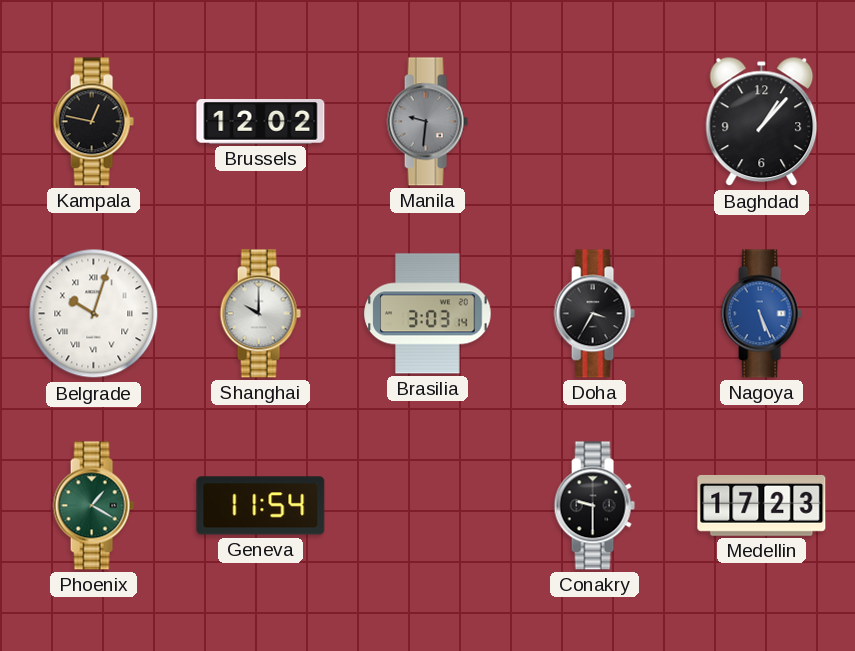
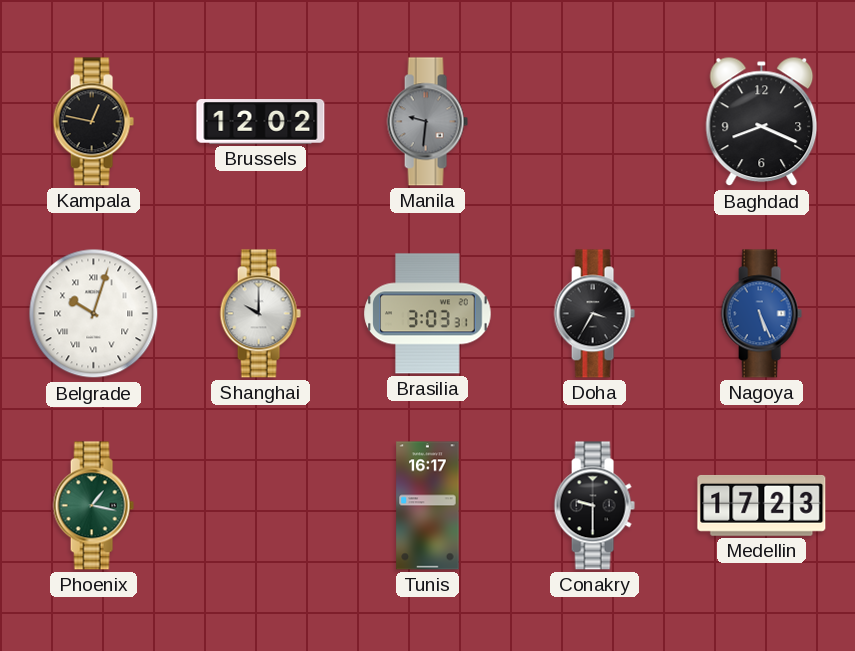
Baghdad: 1:07 -> 8:19
Brasilia: 3:03:14 -> 3:03:31
Phoenix: 1:20 -> 1:17
Geneva: 11:54 -> none
Tunis: none -> 16:17
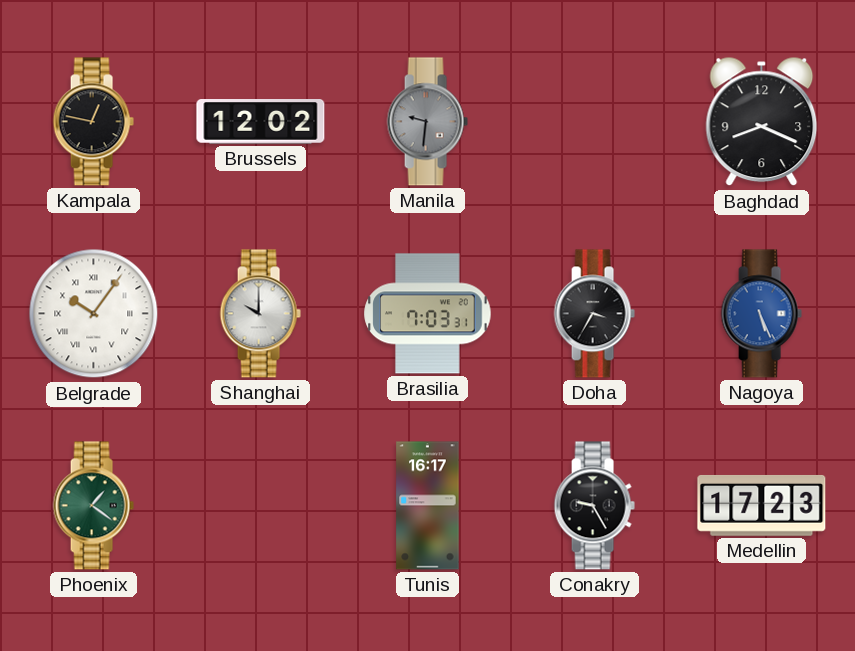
Belgrade: 10:03 -> 10:06
Brasilia: 3:03 -> 7:03
Phoenix: 1:17 -> 1:21
Conakry: 9:30 -> 9:25
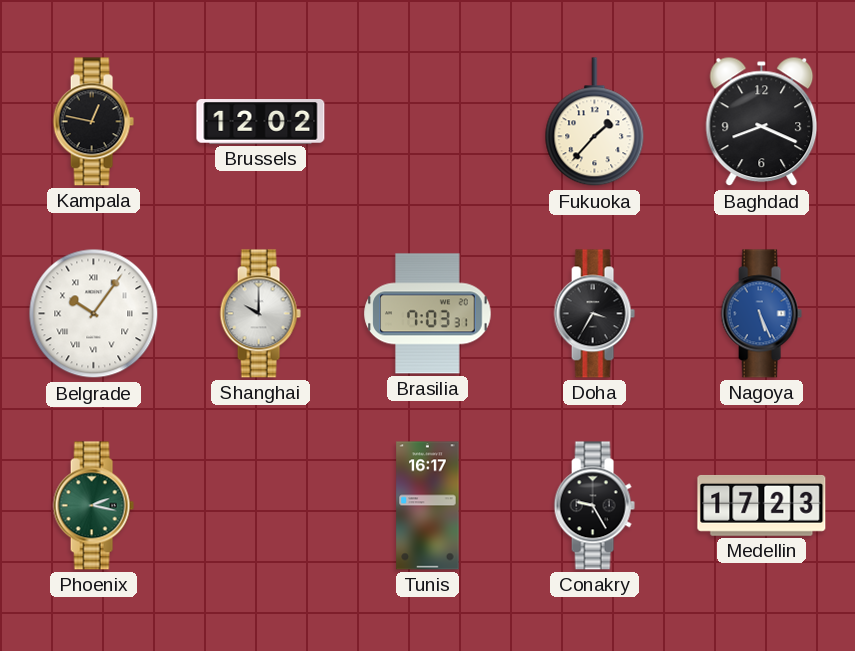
Manila: 9:31 -> none
Fukuoka: none -> 1:37
Phoenix: 1:21 -> 2:17
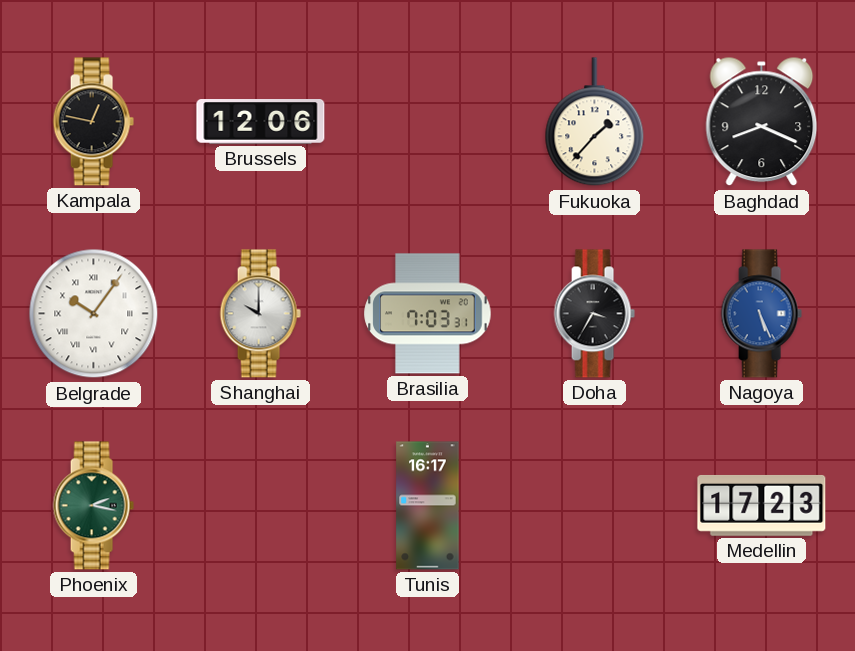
Brussels: 12:02 -> 12:06
Conakry: 9:25 -> none
